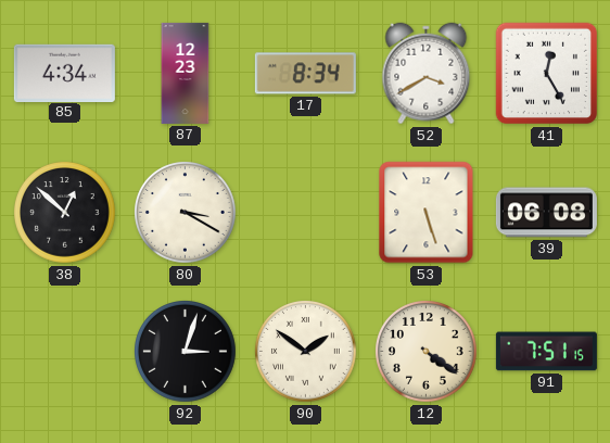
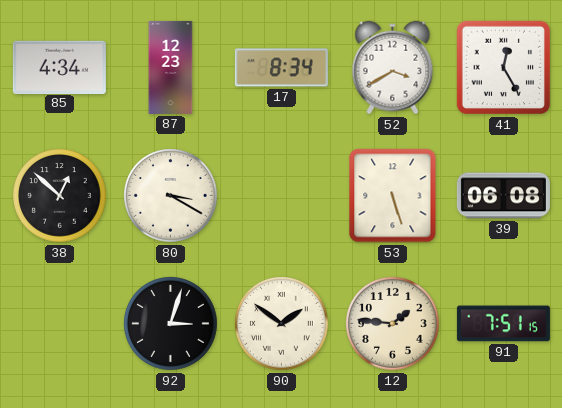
12: 4:21 -> 1:46
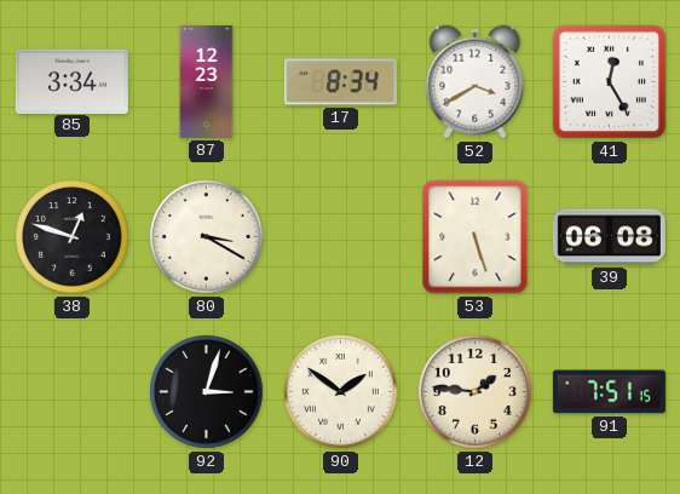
85: 4:34 -> 3:34
38: 12:52 -> 12:48
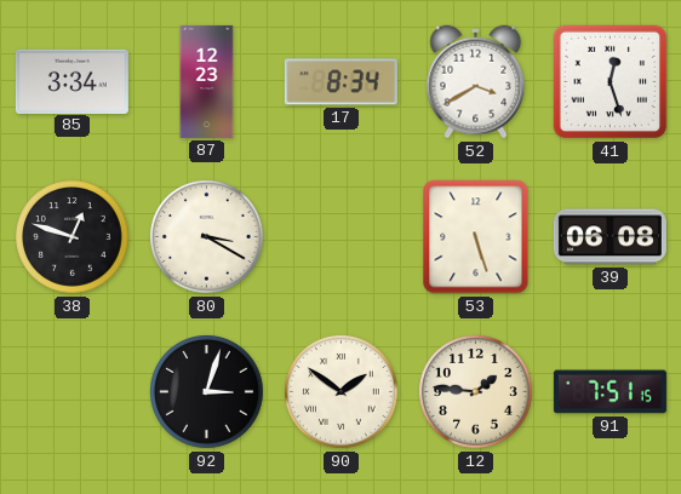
41: 12:25 -> 12:27
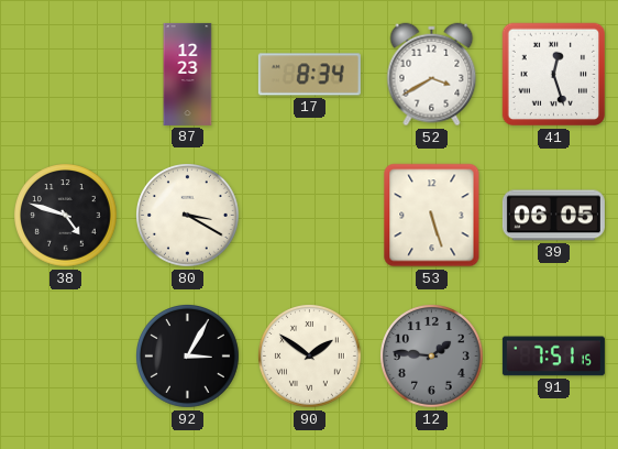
85: 3:34 -> none
38: 12:48 -> 4:48
39: 06:08 -> 06:05
92: 3:03 -> 3:05
12 dial: cream -> grey
